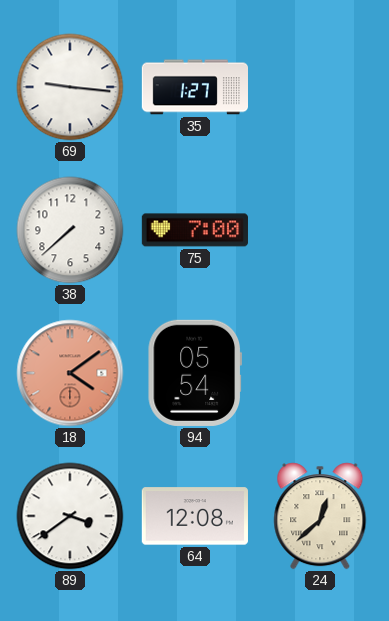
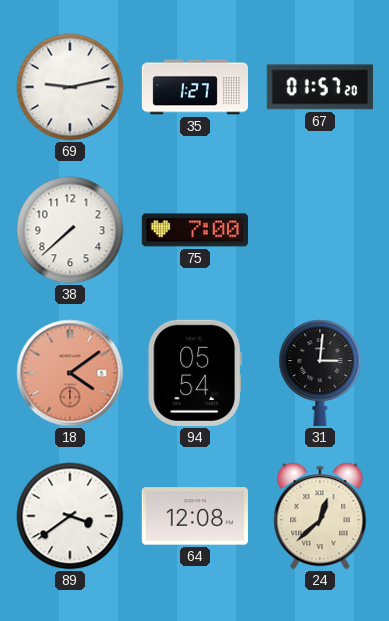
69: 9:16 -> 9:13
67: none -> 01:57
31: none -> 3:01
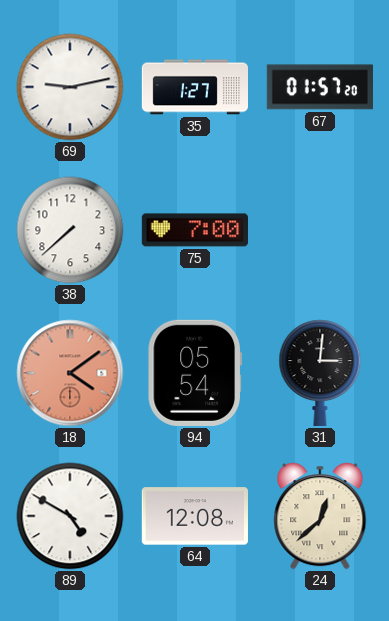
89: 3:39 -> 4:50
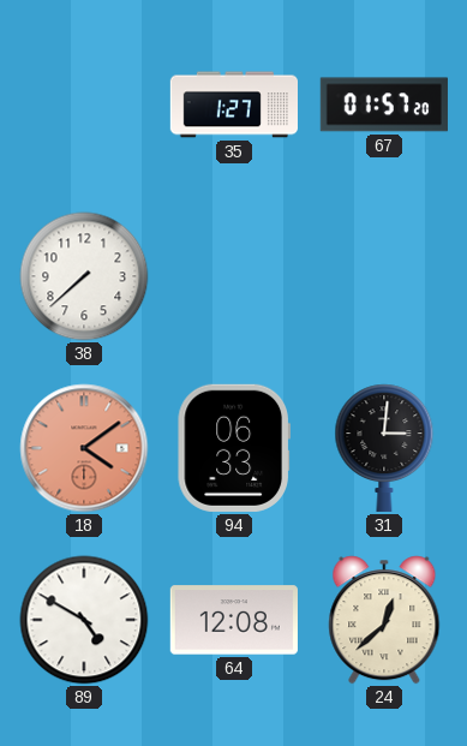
69: 9:13 -> none
75: 7:00 -> none
94: 05:54 -> 06:33
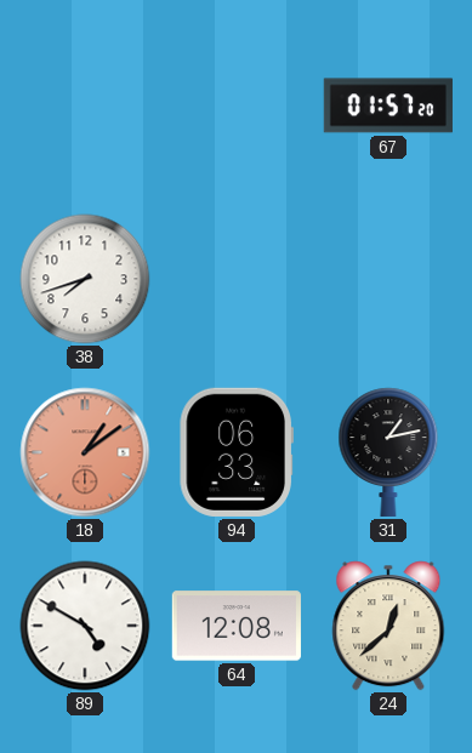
35: 1:27 -> none
38: 7:38 -> 7:42
18: 4:09 -> 1:09
31: 3:01 -> 1:13
